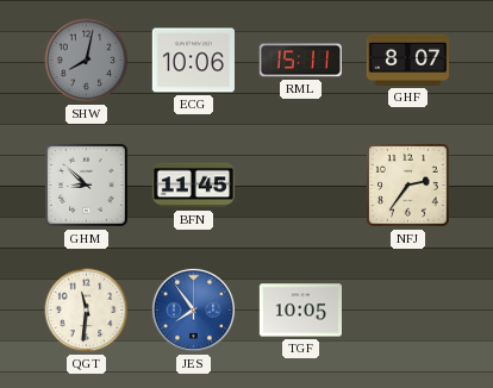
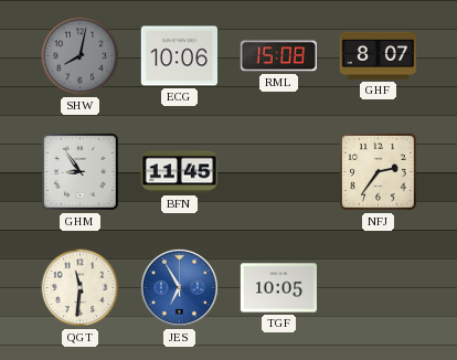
RML: 15:11 -> 15:08
GHM: 8:52 -> 8:54
JES: 7:54 -> 6:55
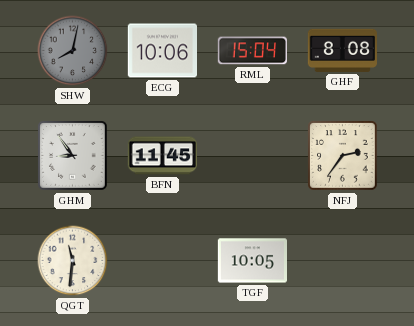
RML: 15:08 -> 15:04
GHF: 8:07 -> 8:08
JES: 6:55 -> none
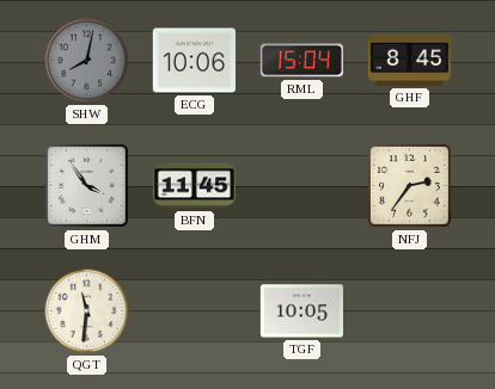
GHF: 8:08 -> 8:45
GHM: 8:54 -> 3:54
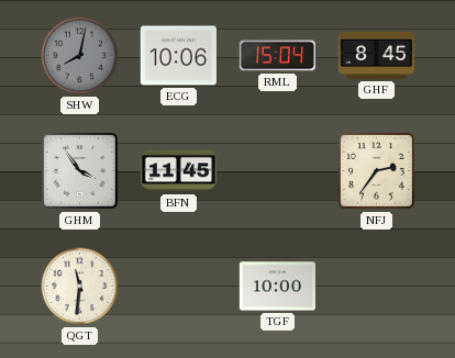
TGF: 10:05 -> 10:00
